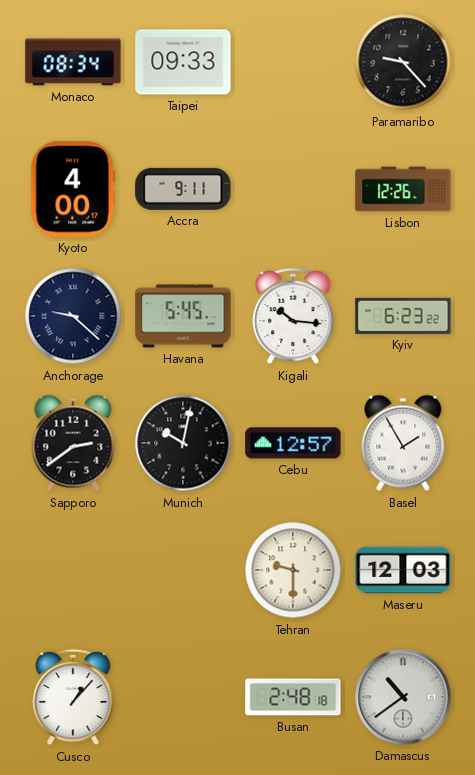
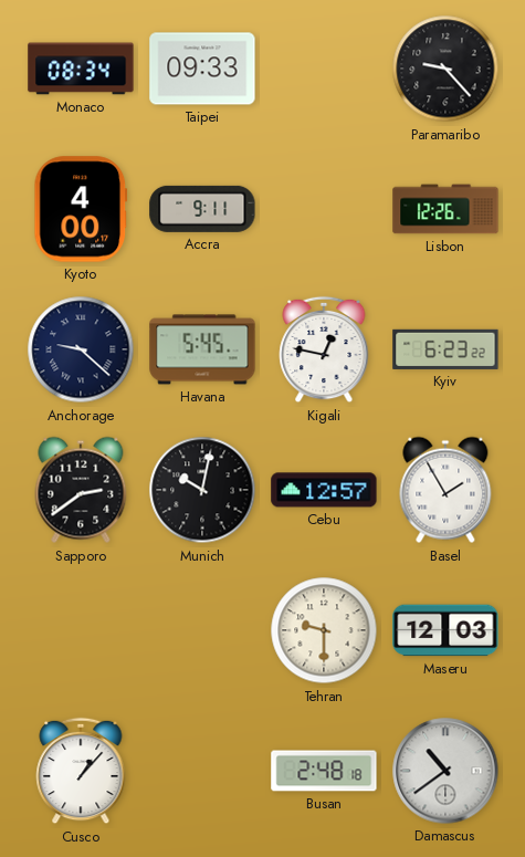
Kigali: 10:16 -> 12:47
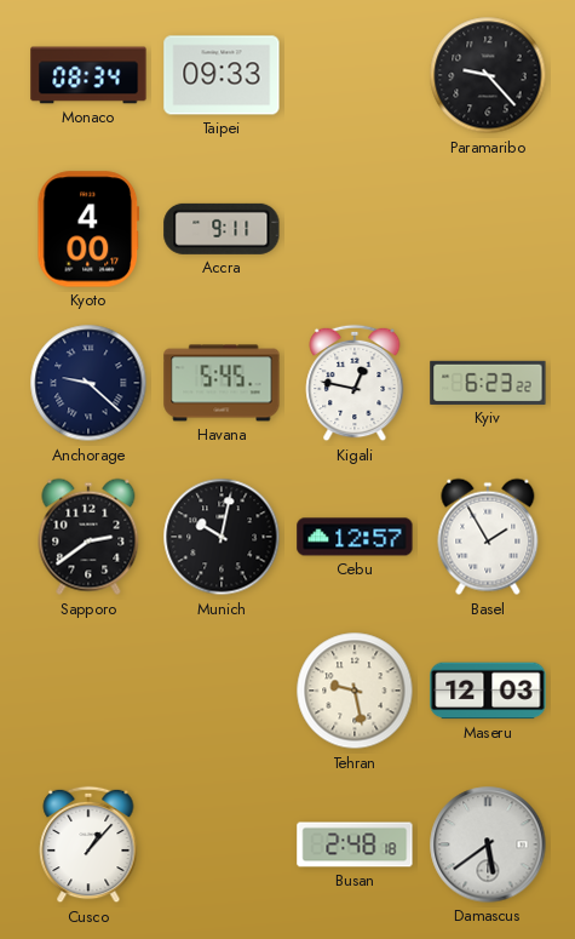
Lisbon: 12:26 -> none
Tehran: 9:30 -> 9:28
Damascus: 10:39 -> 5:39
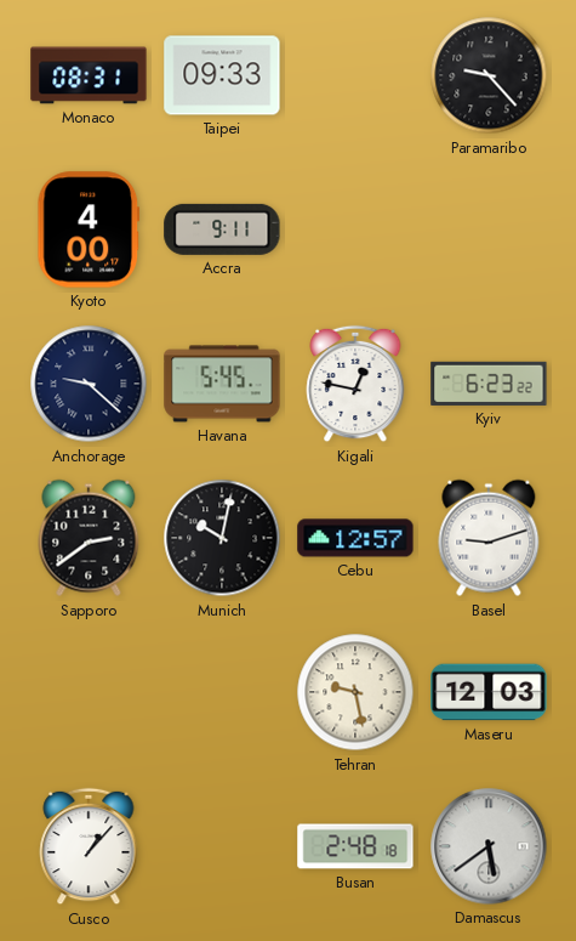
Monaco: 08:34 -> 08:31
Basel: 1:55 -> 9:12
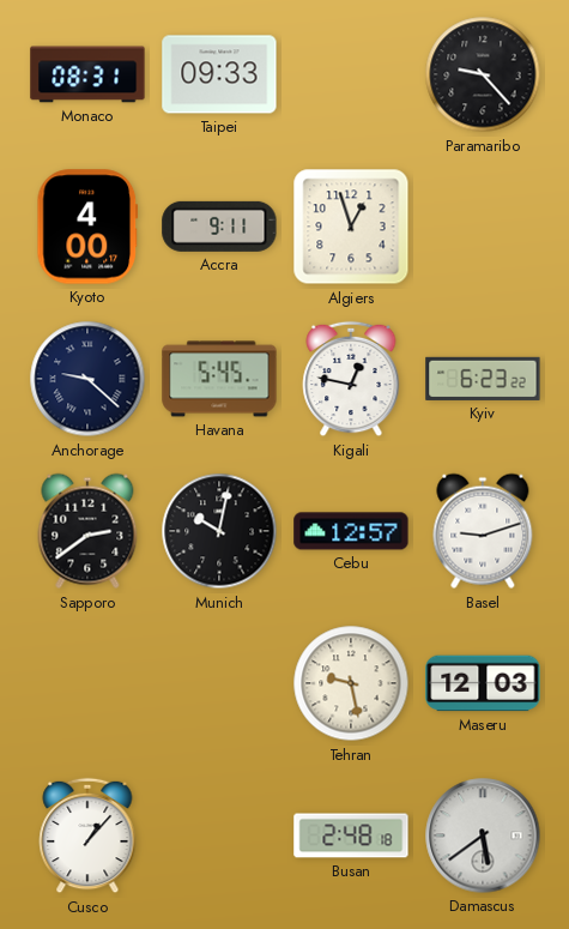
Algiers: none -> 12:57
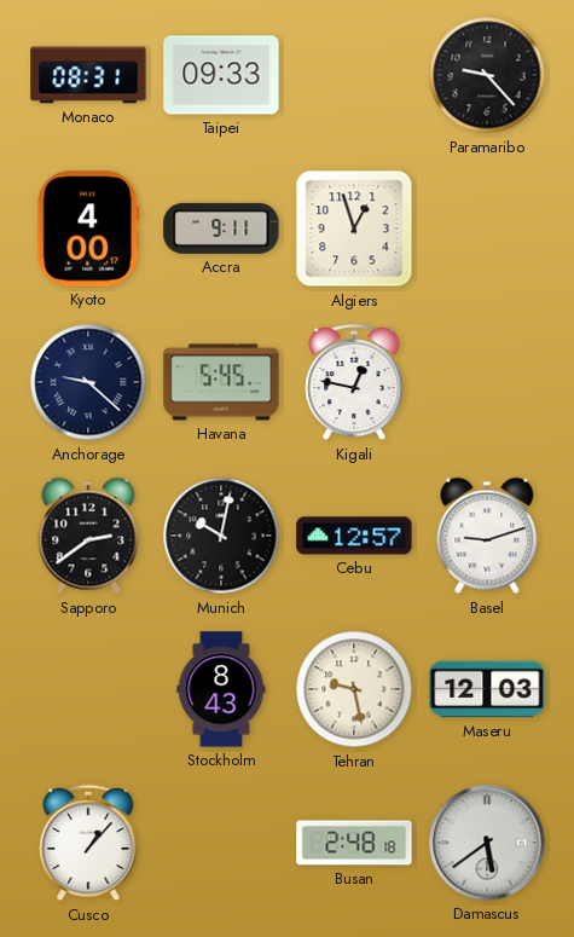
Kyiv: 6:23 -> none
Stockholm: none -> 8:43
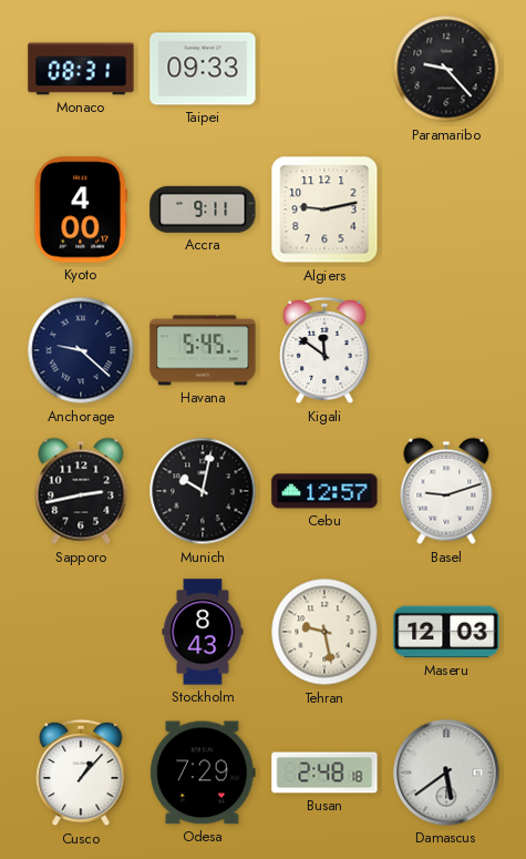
Algiers: 12:57 -> 9:13
Kigali: 12:47 -> 11:51
Sapporo: 2:39 -> 2:43
Odesa: none -> 7:29
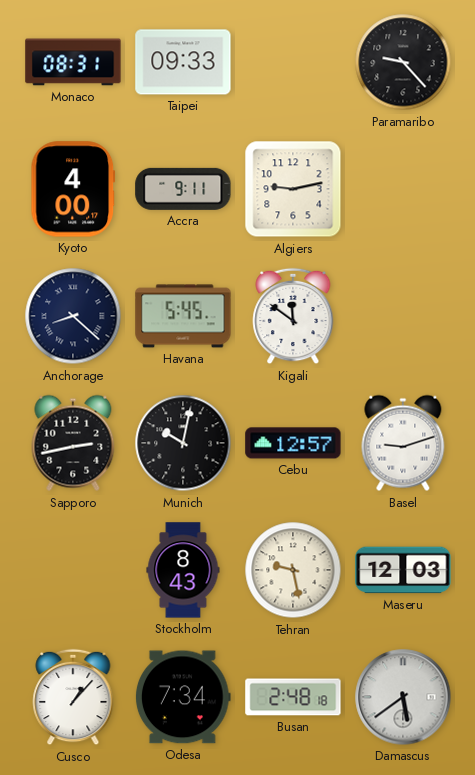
Anchorage: 9:22 -> 8:22
Odesa: 7:29 -> 7:34
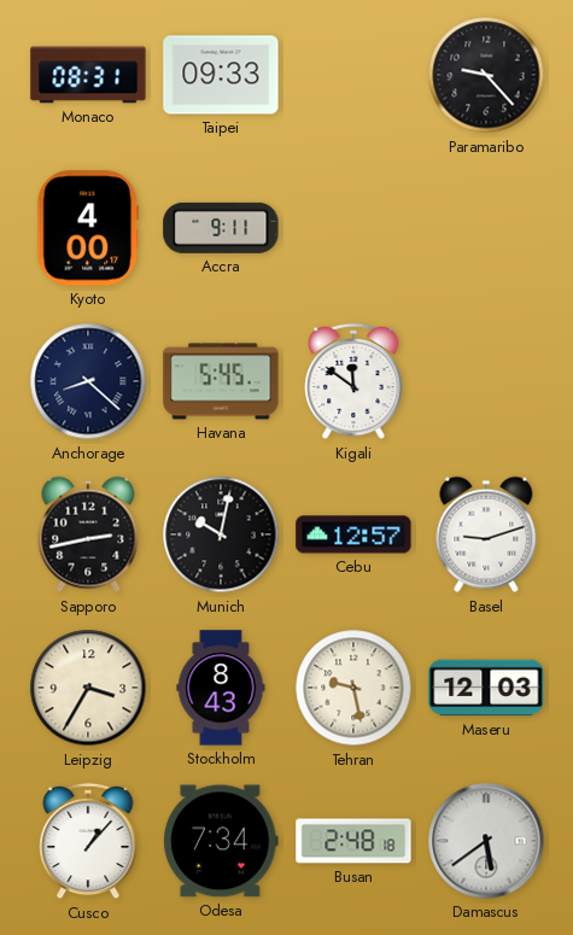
Algiers: 9:13 -> none
Leipzig: none -> 3:35
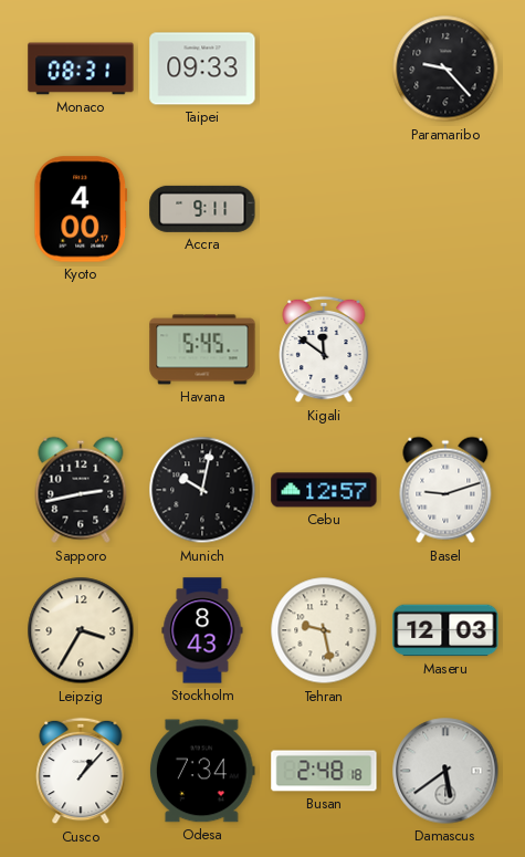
Anchorage: 8:22 -> none
